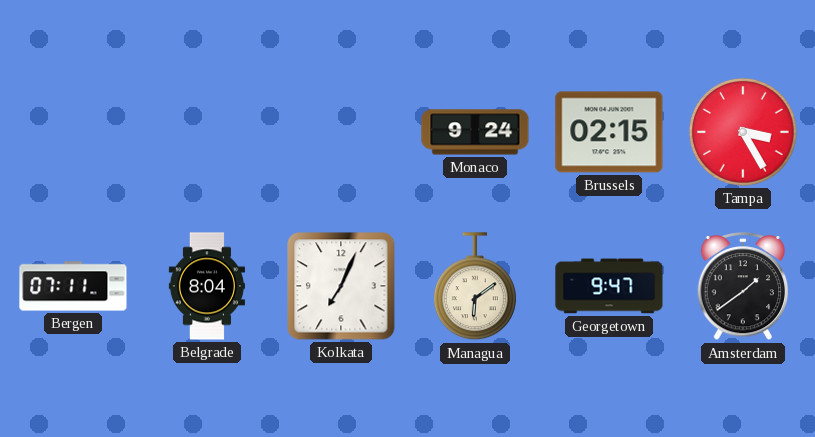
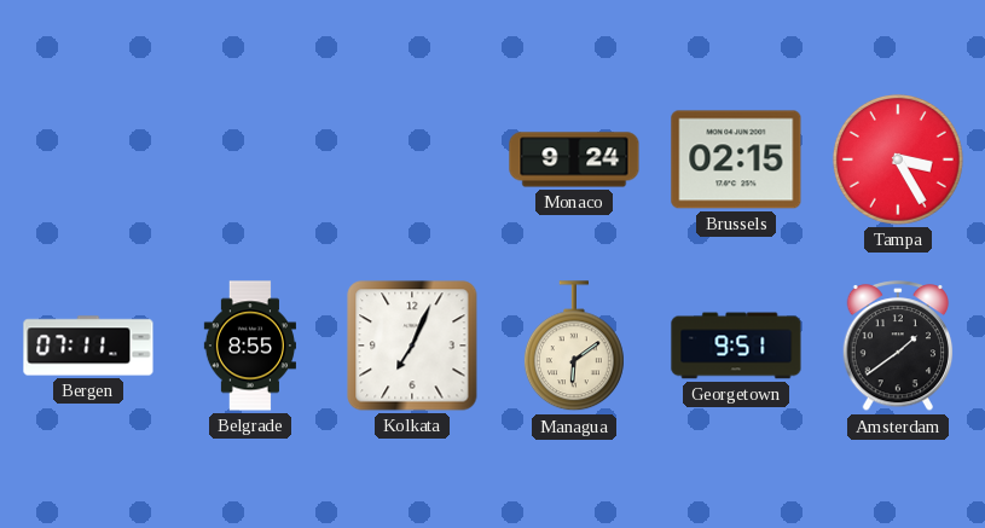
Belgrade: 8:04 -> 8:55
Georgetown: 9:47 -> 9:51
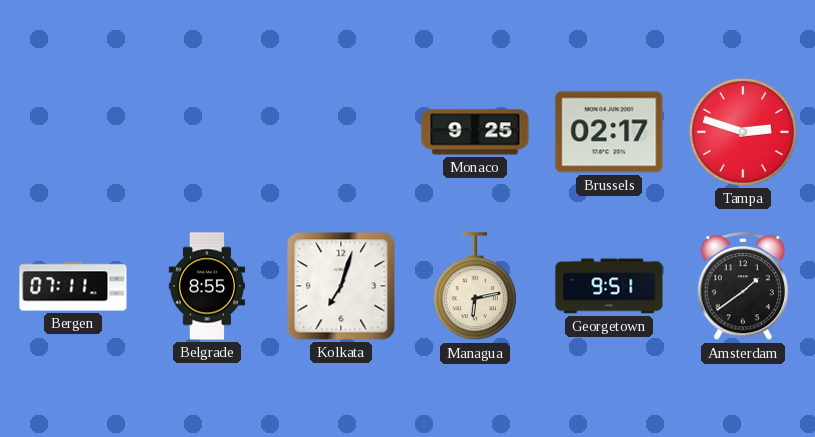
Monaco: 9:24 -> 9:25
Brussels: 02:15 -> 02:17
Tampa: 3:25 -> 2:48
Kolkata: 7:04 -> 7:03
Managua: 6:09 -> 6:13
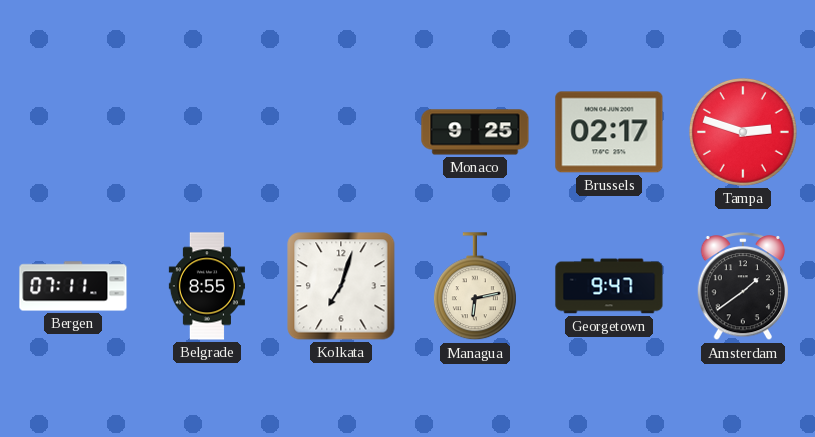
Georgetown: 9:51 -> 9:47
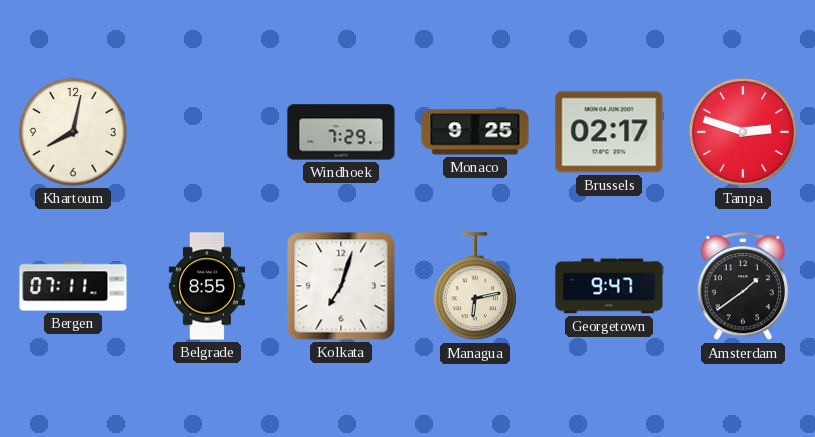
Khartoum: none -> 8:02
Windhoek: none -> 7:29
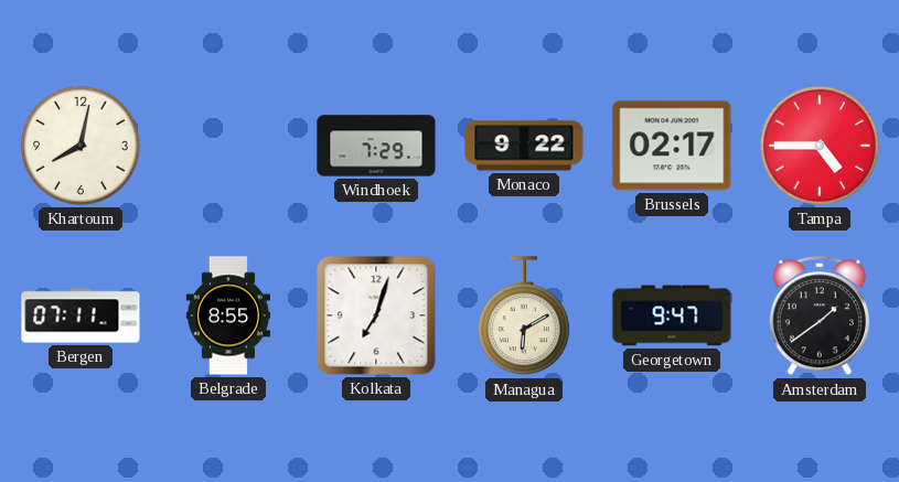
Monaco: 9:25 -> 9:22
Tampa: 2:48 -> 4:45
Managua: 6:13 -> 6:10
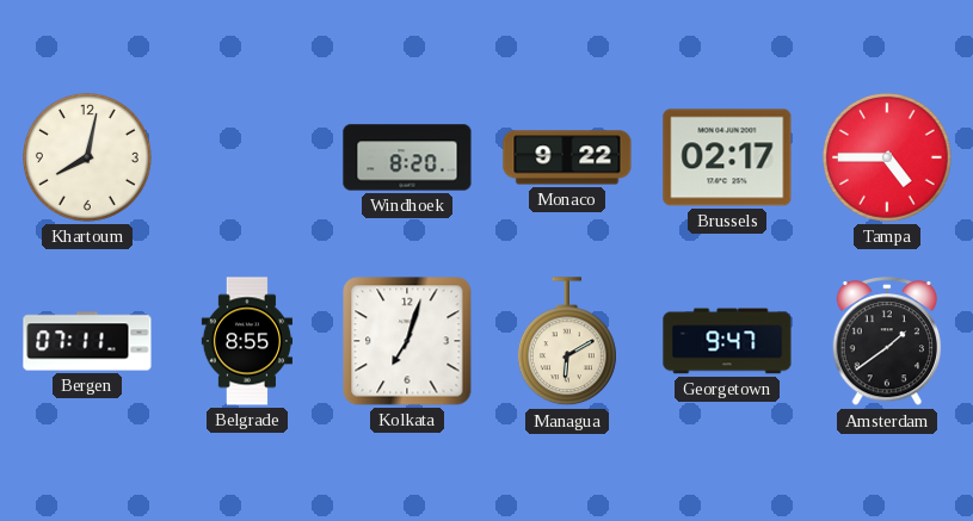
Windhoek: 7:29 -> 8:20
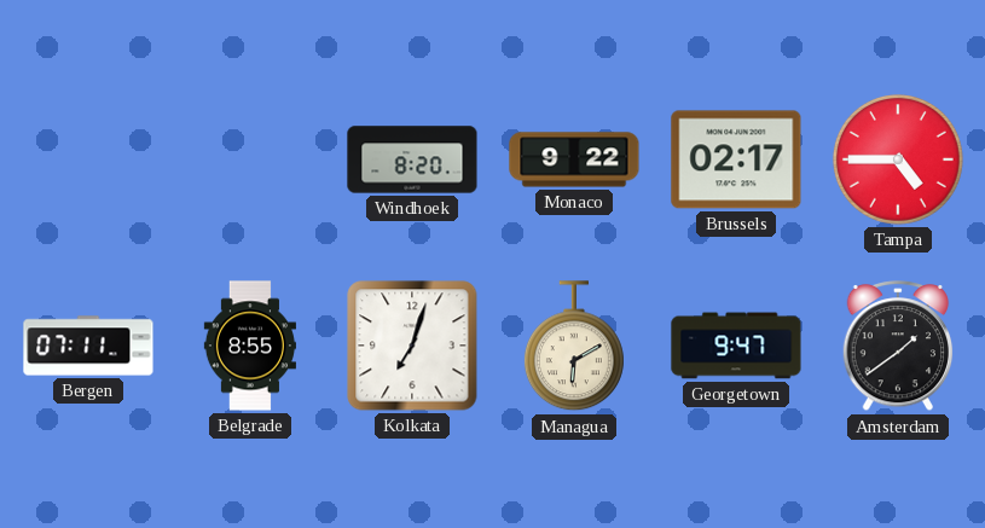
Khartoum: 8:02 -> none
